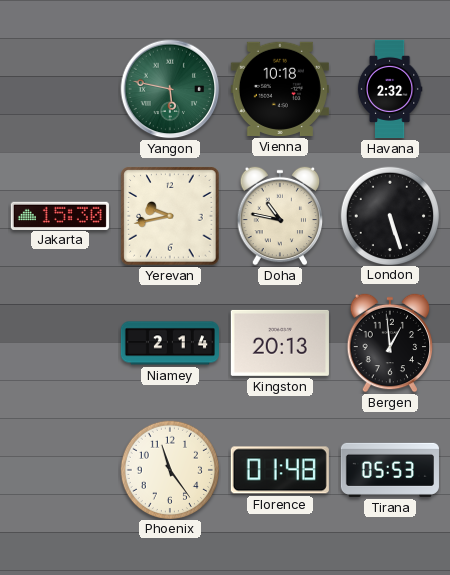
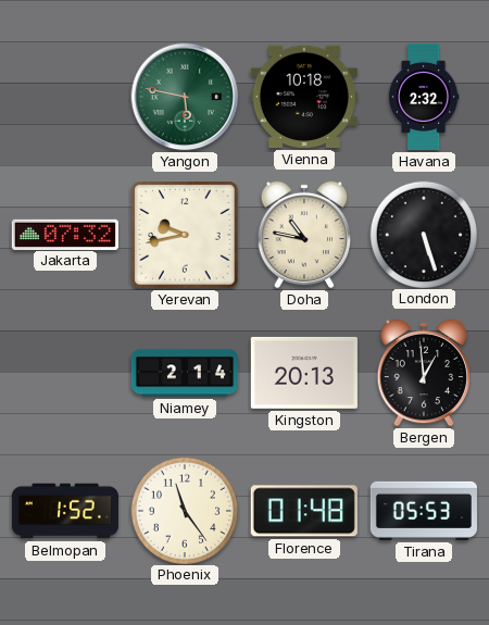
Jakarta: 15:30 -> 07:32
Belmopan: none -> 1:52
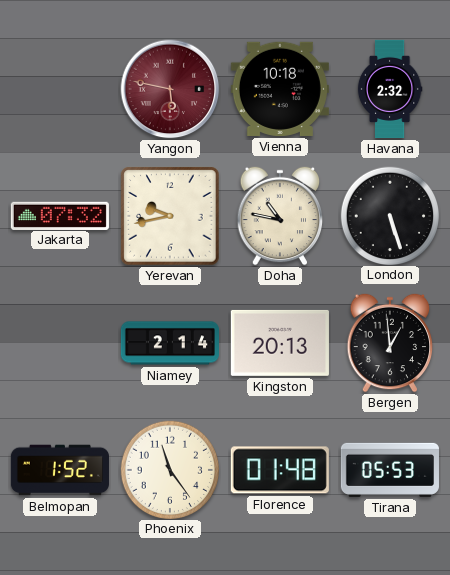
Yangon dial: green -> burgundy
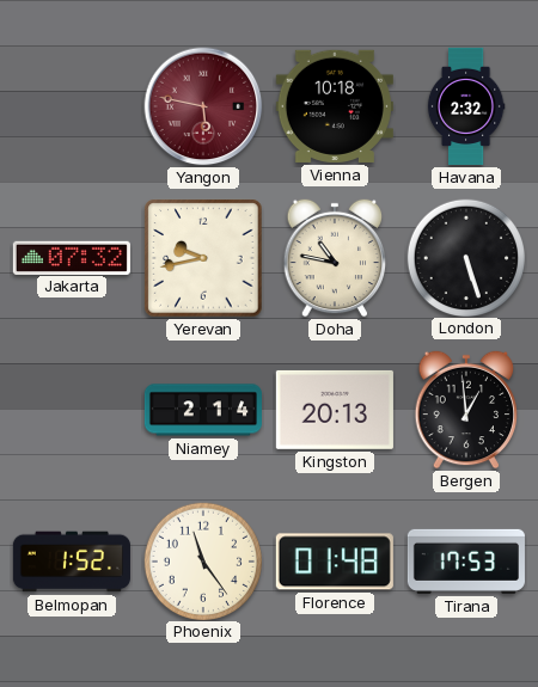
Tirana: 05:53 -> 17:53
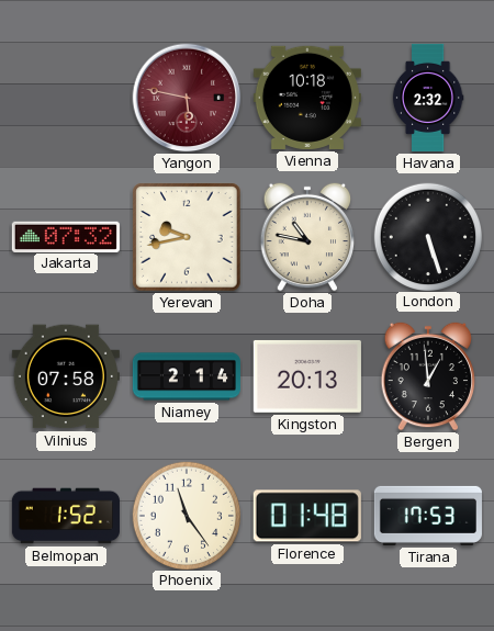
Vilnius: none -> 07:58
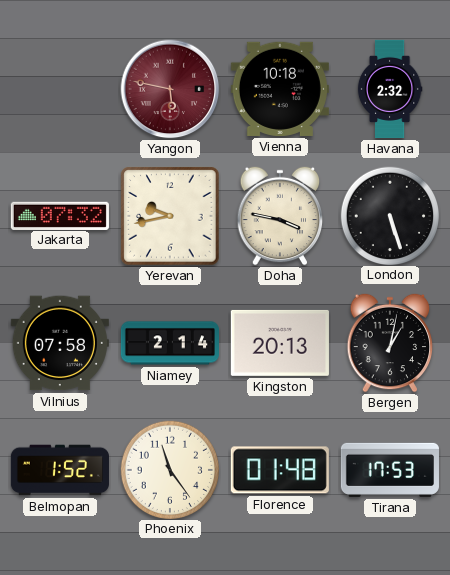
Doha: 10:47 -> 3:47
Bergen: 12:59 -> 1:02
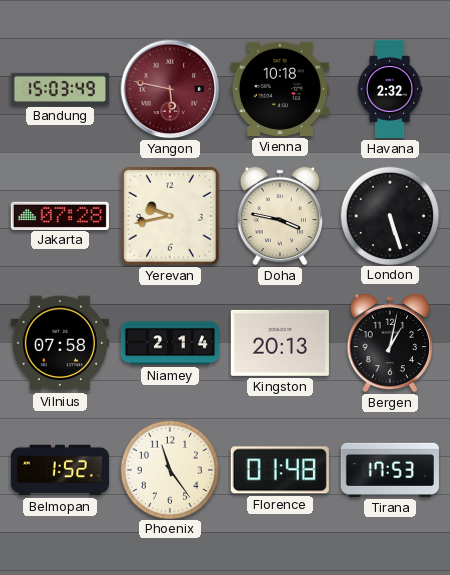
Bandung: none -> 15:03
Jakarta: 07:32 -> 07:28
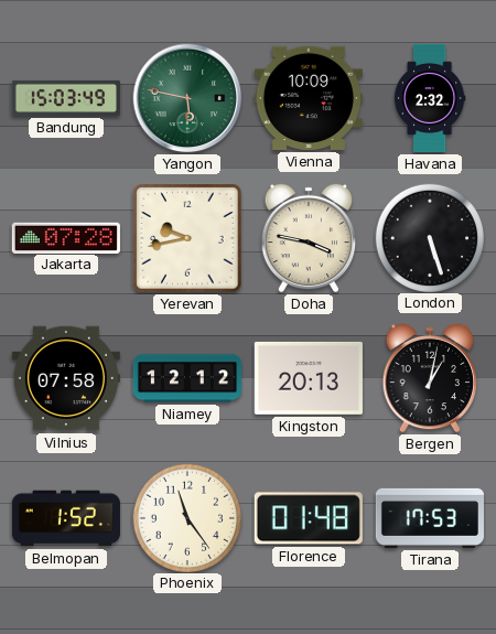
Yangon dial: burgundy -> green
Vienna: 10:18 -> 10:09
Niamey: 2:14 -> 12:12
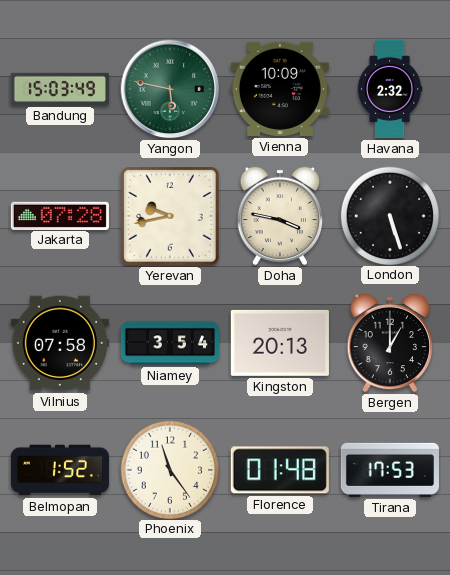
Niamey: 12:12 -> 3:54
Bergen: 1:02 -> 1:00
